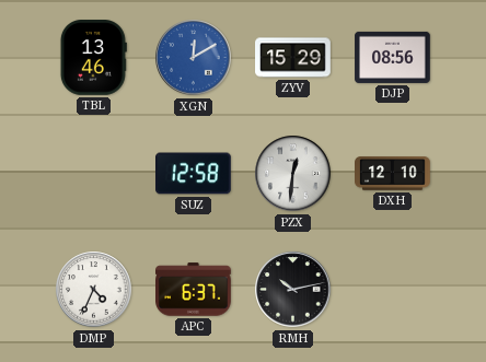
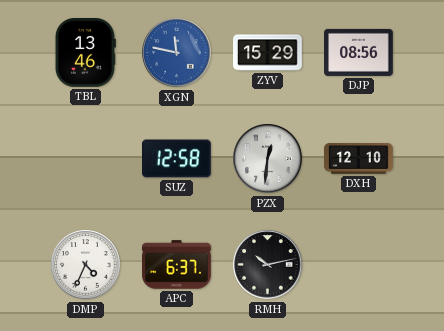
XGN: 12:10 -> 11:47
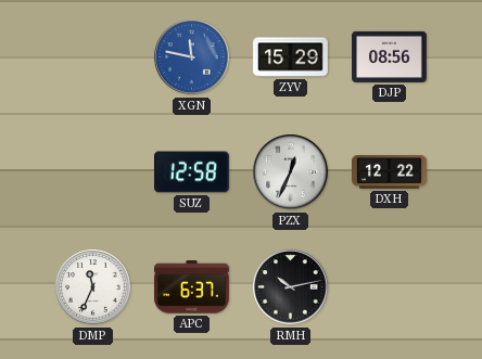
TBL: 13:46 -> none
PZX: 12:31 -> 12:34
DXH: 12:10 -> 12:22
DMP: 4:34 -> 11:34
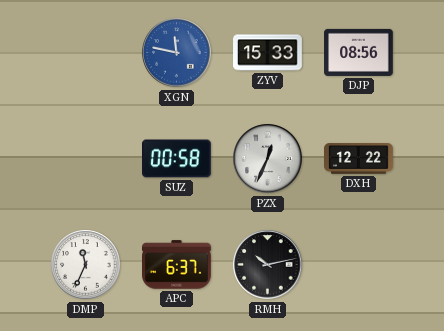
ZYV: 15:29 -> 15:33
SUZ: 12:58 -> 00:58
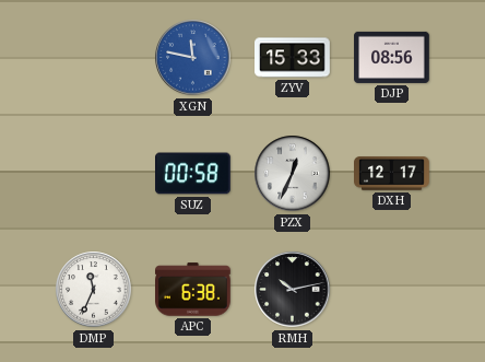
DXH: 12:22 -> 12:17
APC: 6:37 -> 6:38
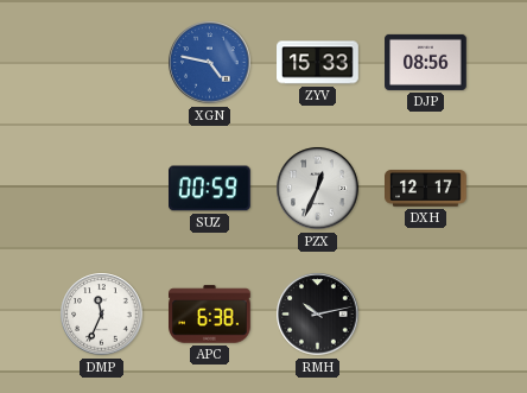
XGN: 11:47 -> 4:47
SUZ: 00:58 -> 00:59
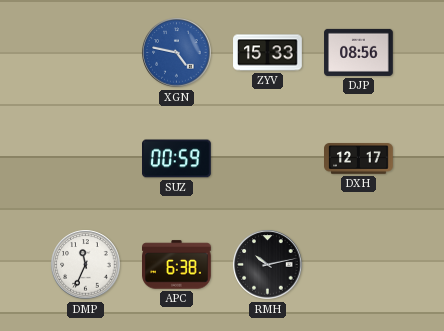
PZX: 12:34 -> none
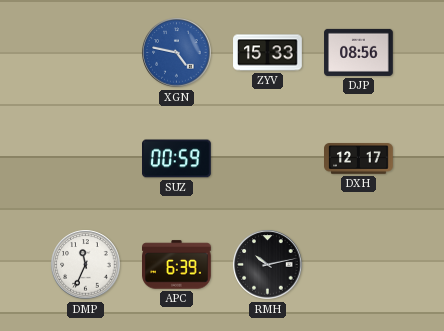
APC: 6:38 -> 6:39
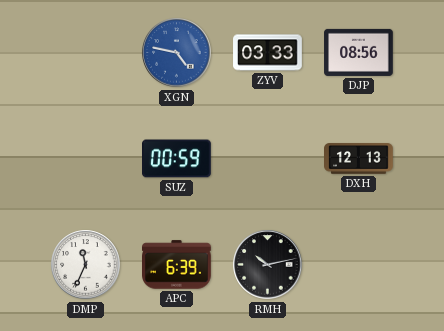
ZYV: 15:33 -> 03:33
DXH: 12:17 -> 12:13
